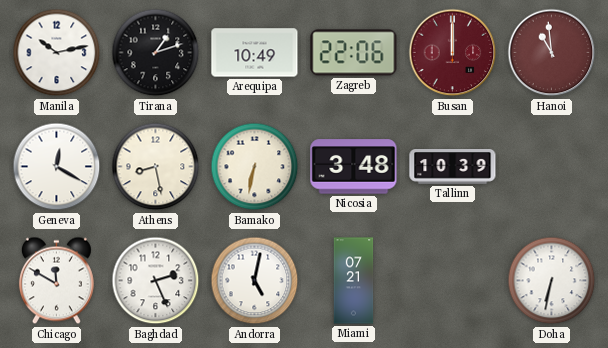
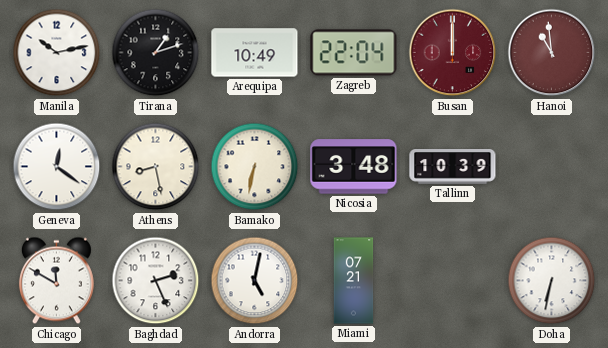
Zagreb: 22:06 -> 22:04
Geneva: 12:20 -> 12:21
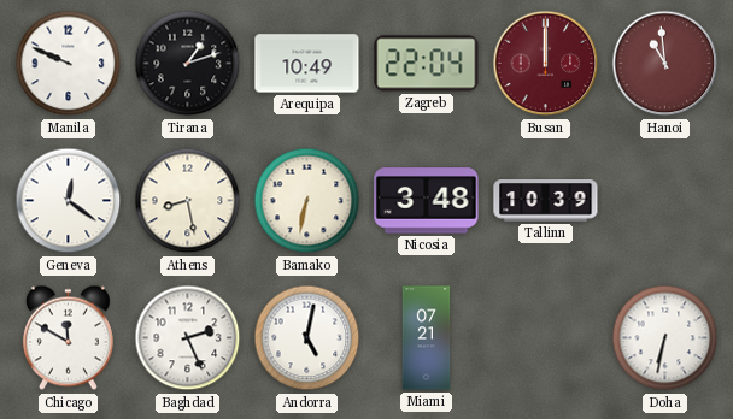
Manila: 10:13 -> 9:49
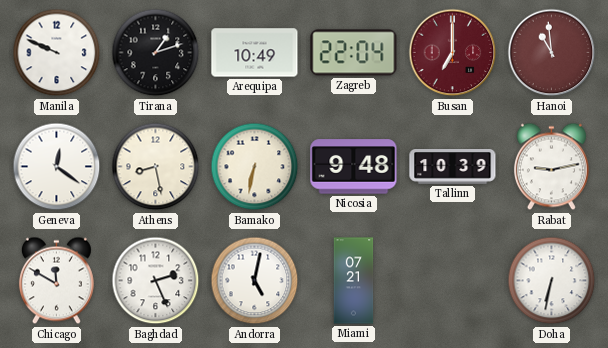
Busan: 12:00 -> 7:00
Nicosia: 3:48 -> 9:48
Rabat: none -> 9:13
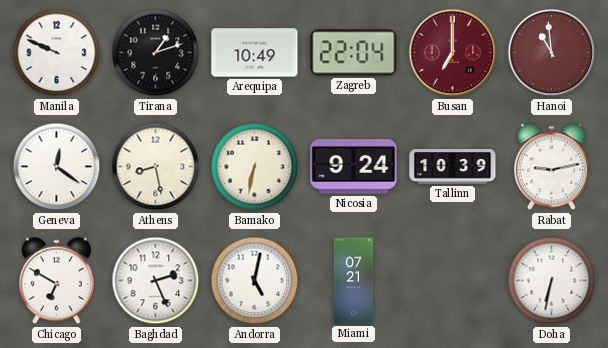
Nicosia: 9:48 -> 9:24
Chicago: 11:50 -> 6:50
